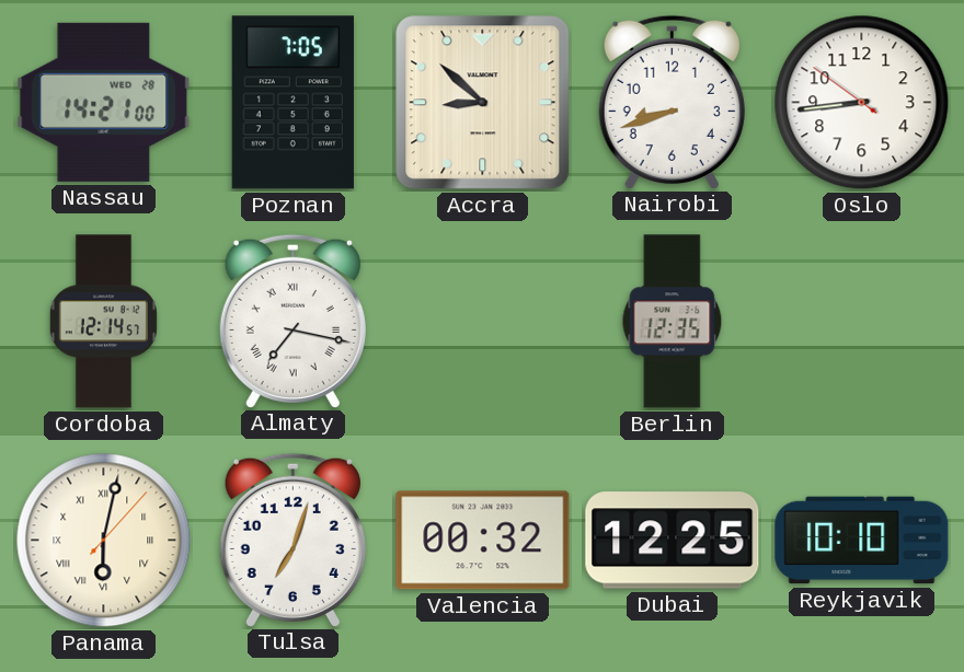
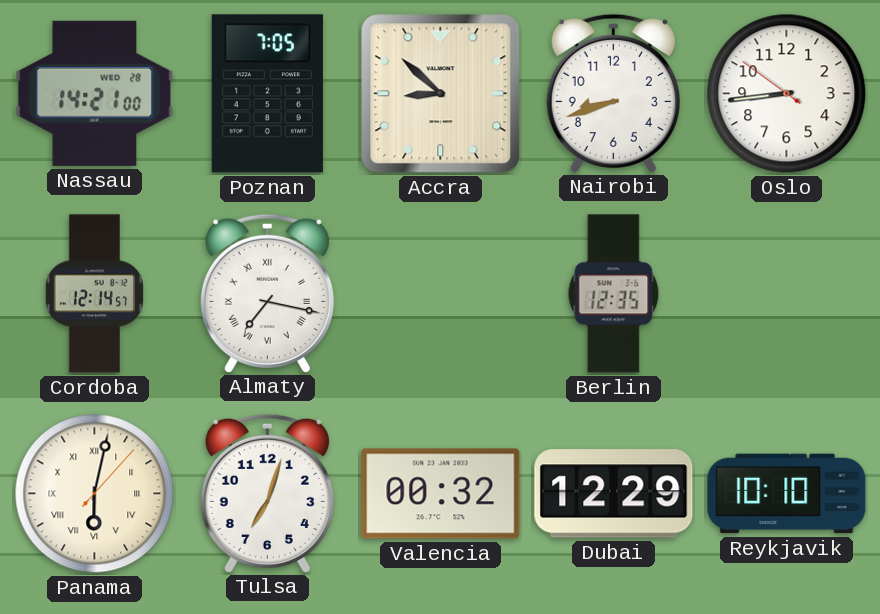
Dubai: 12:25 -> 12:29
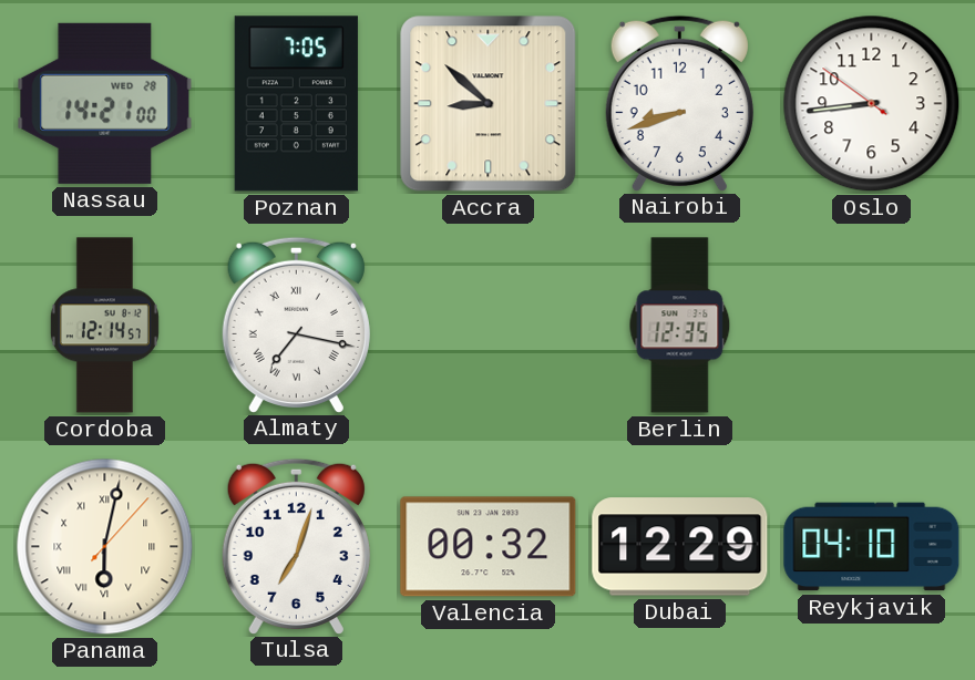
Reykjavik: 10:10 -> 04:10
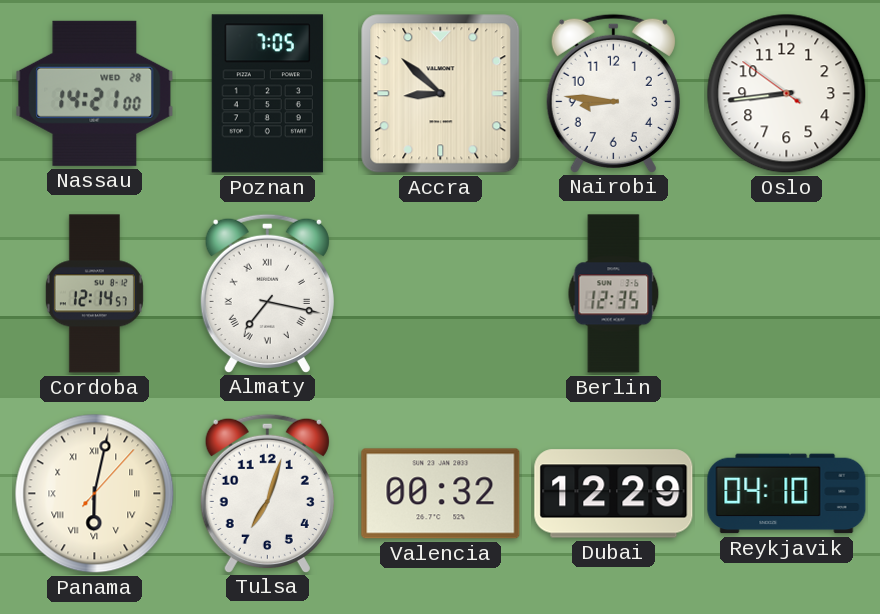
Nairobi: 8:42 -> 8:46
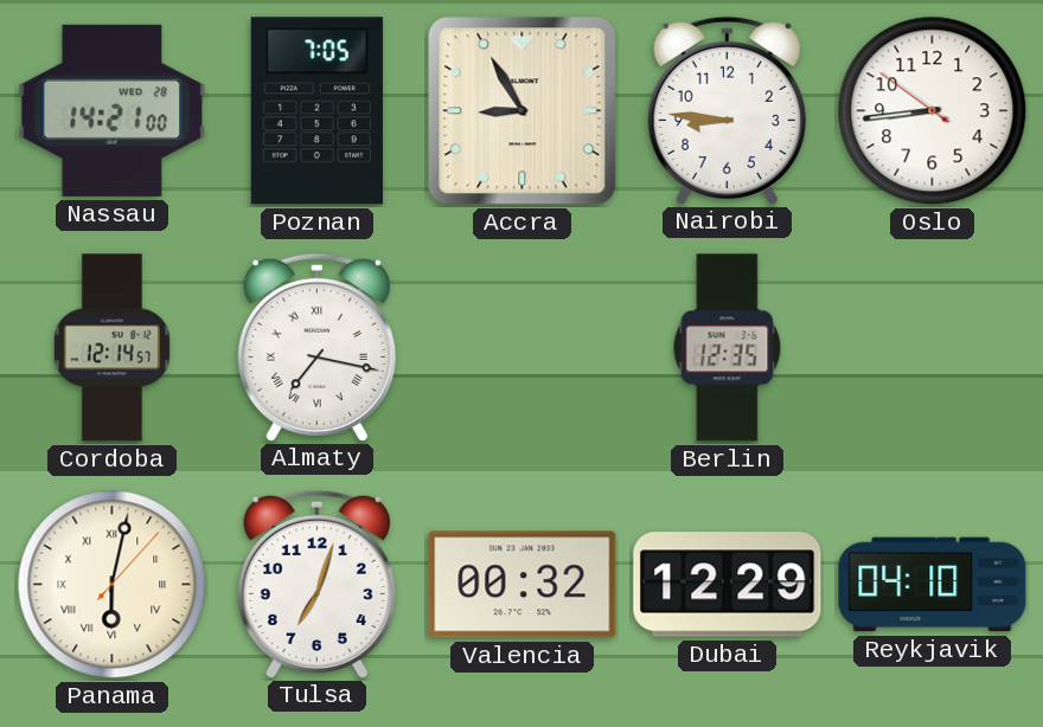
Accra: 8:52 -> 8:55
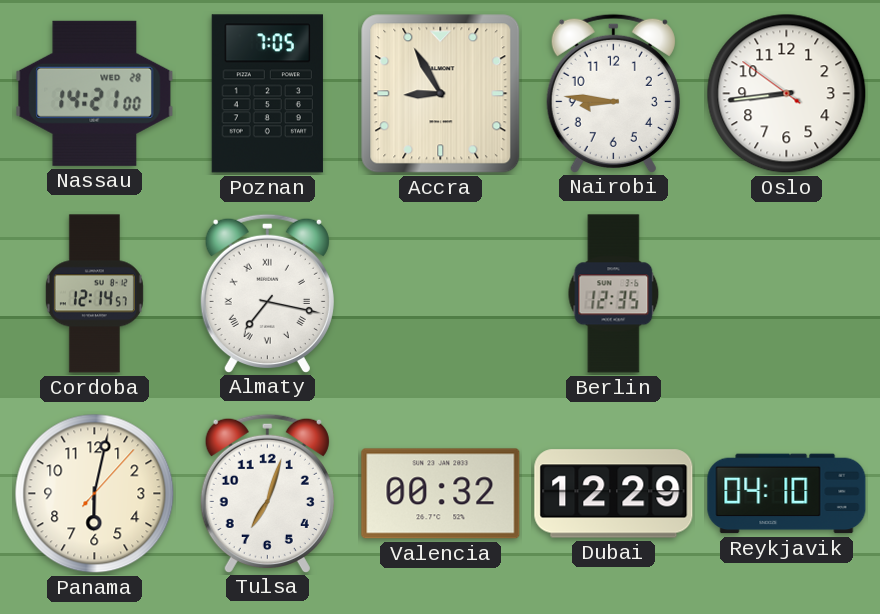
Panama numerals: Roman -> Arabic
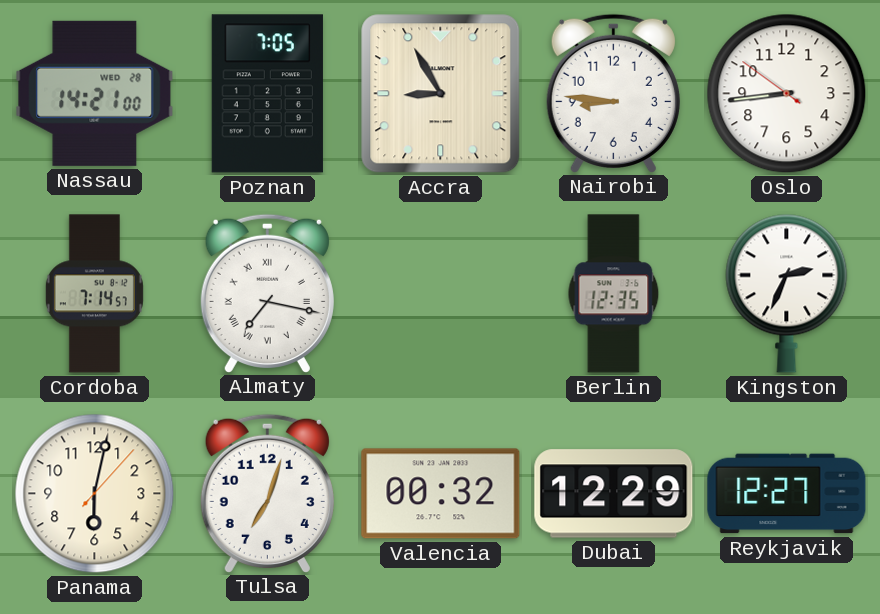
Cordoba: 12:14 -> 7:14
Kingston: none -> 2:34
Reykjavik: 04:10 -> 12:27
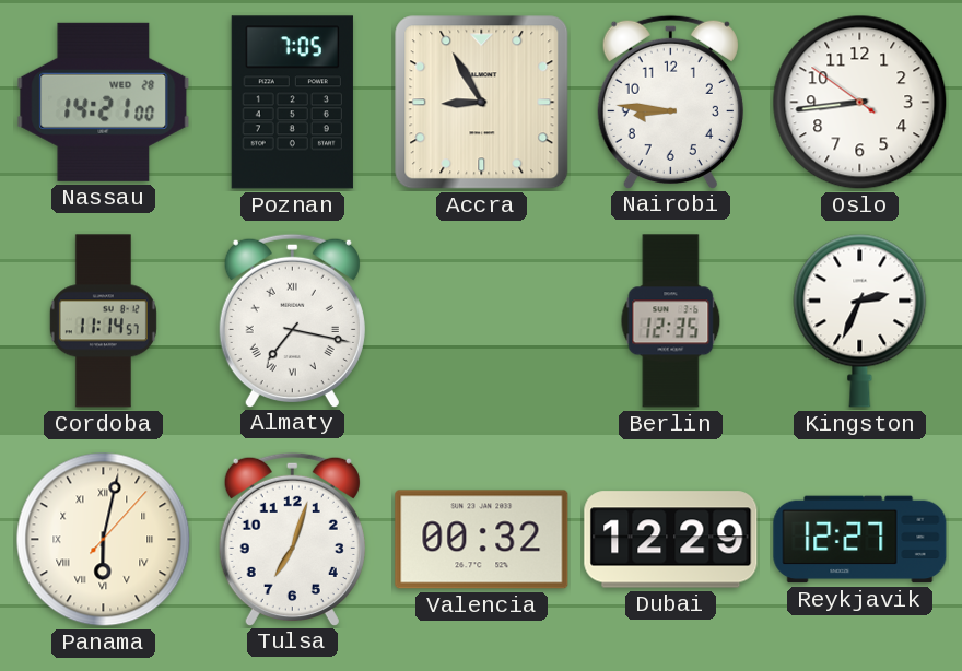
Cordoba: 7:14 -> 11:14
Panama numerals: Arabic -> Roman
